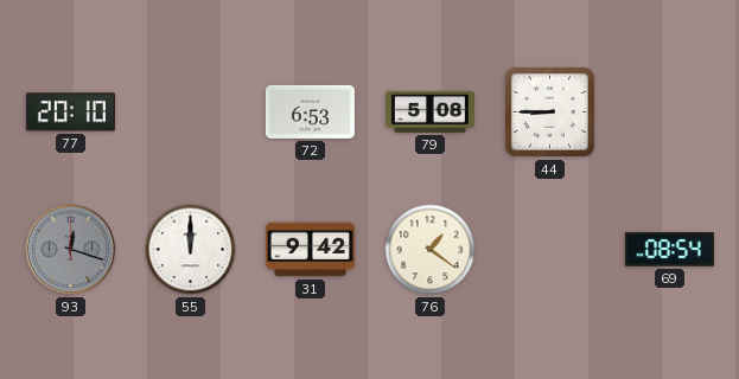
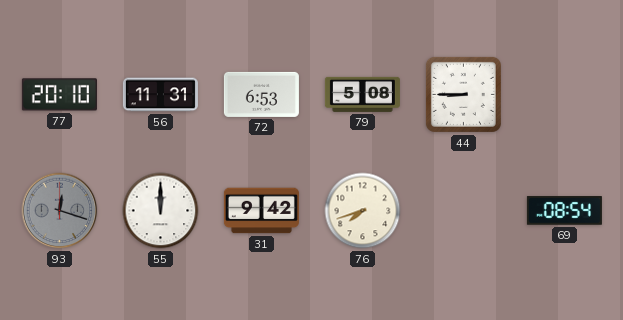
56: none -> 11:31
76: 1:21 -> 7:42
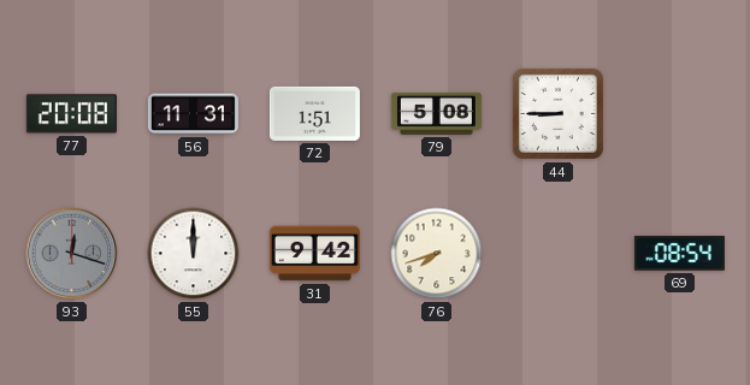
77: 20:10 -> 20:08
72: 6:53 -> 1:51
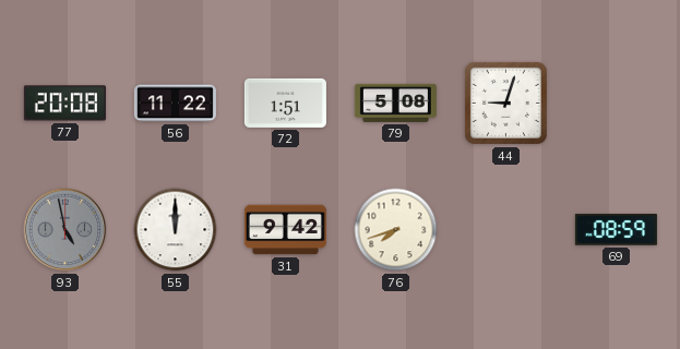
56: 11:31 -> 11:22
44: 8:45 -> 9:03
93: 12:18 -> 4:58
69: 08:54 -> 08:59
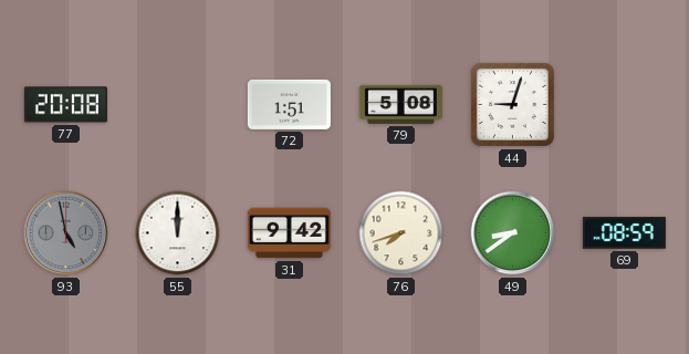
56: 11:22 -> none
49: none -> 8:39
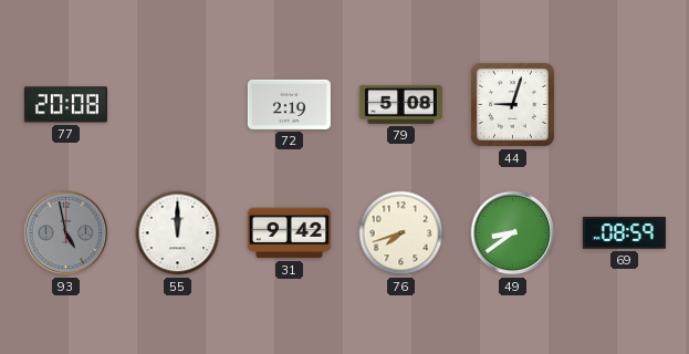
72: 1:51 -> 2:19
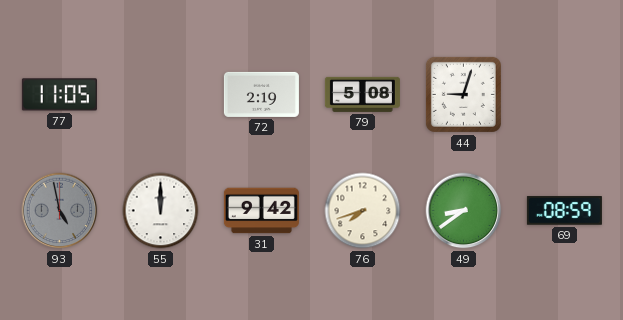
77: 20:08 -> 11:05
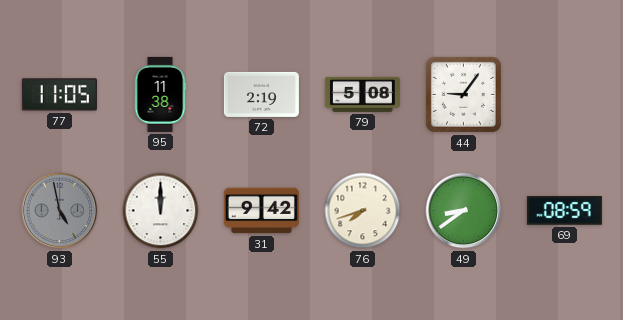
95: none -> 11:38
44: 9:03 -> 9:06
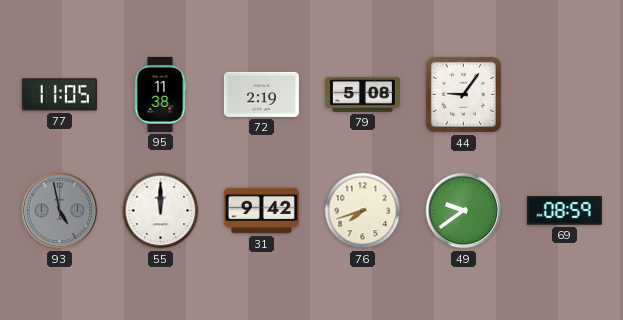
49: 8:39 -> 9:39
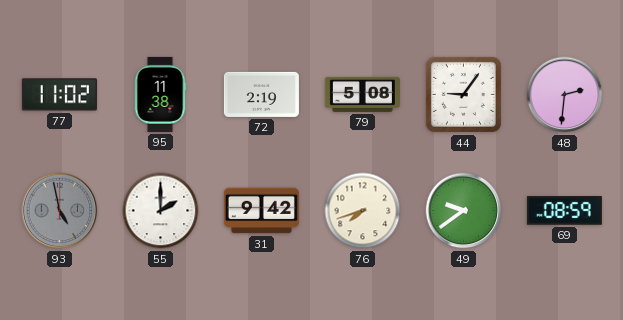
77: 11:05 -> 11:02
48: none -> 2:31
55: 12:00 -> 2:00
